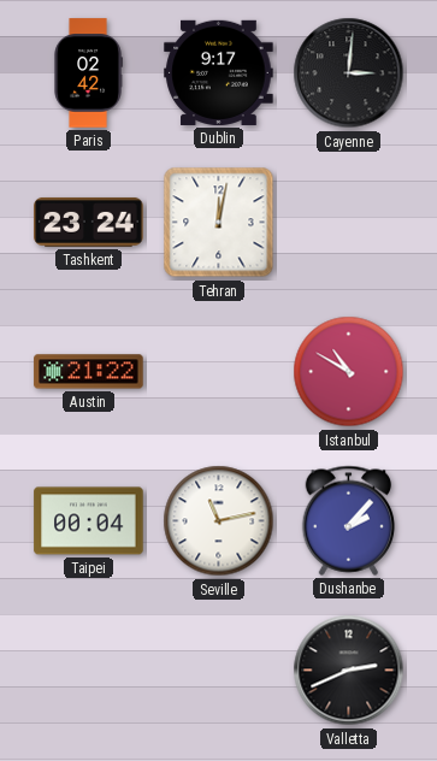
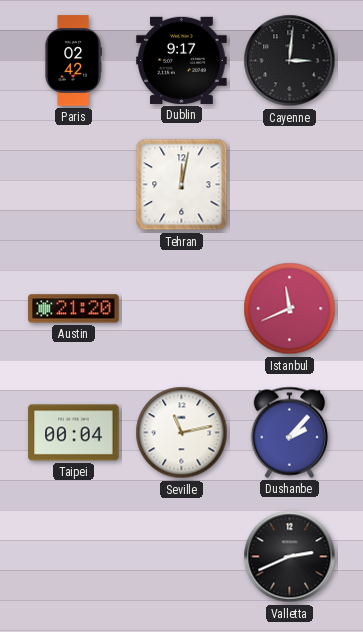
Tashkent: 23:24 -> none
Austin: 21:22 -> 21:20
Istanbul: 10:50 -> 11:41
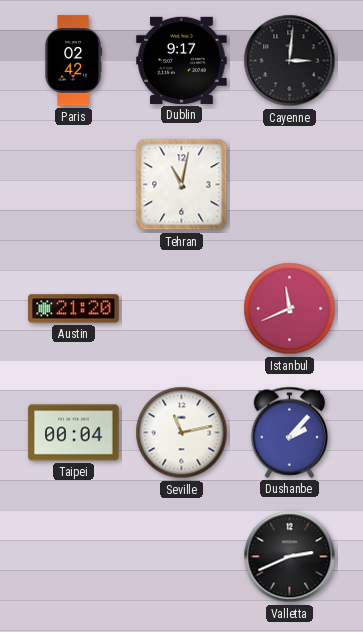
Tehran: 12:02 -> 11:02
